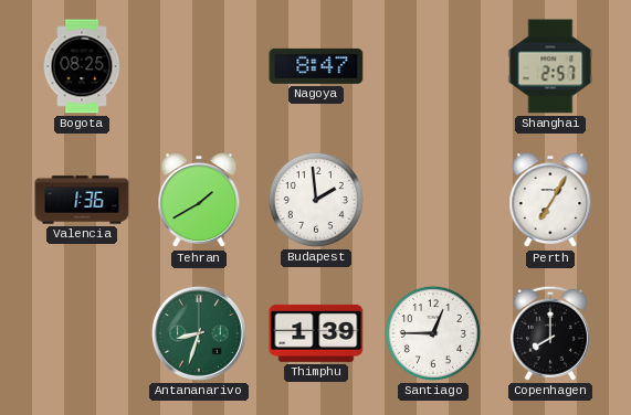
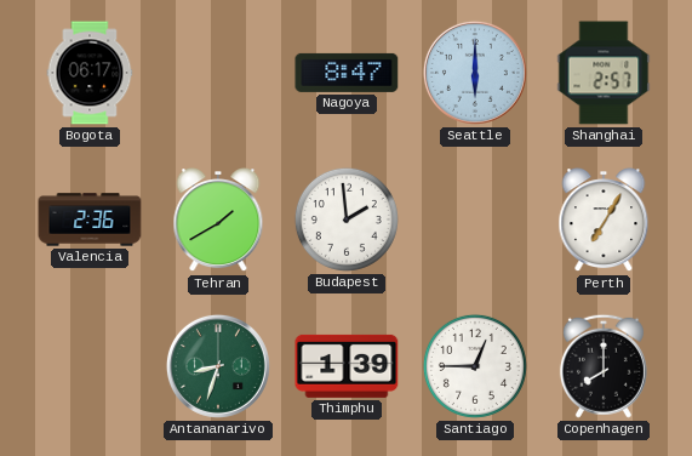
Bogota: 08:25 -> 06:17
Seattle: none -> 6:00
Valencia: 1:36 -> 2:36
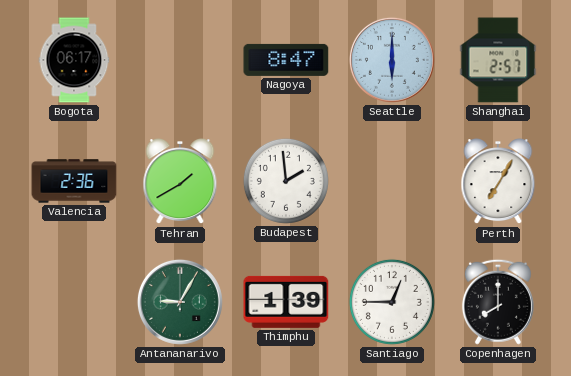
Antananarivo: 8:33 -> 9:05
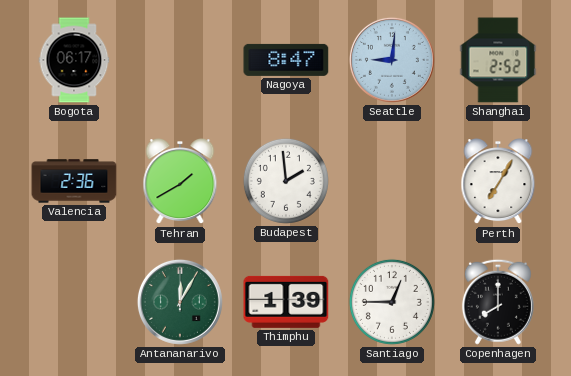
Seattle: 6:00 -> 9:01
Shanghai: 2:57 -> 2:52
Antananarivo: 9:05 -> 12:05
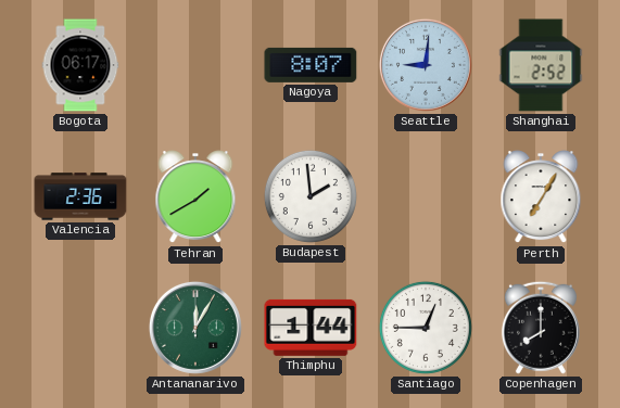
Nagoya: 8:47 -> 8:07
Thimphu: 1:39 -> 1:44
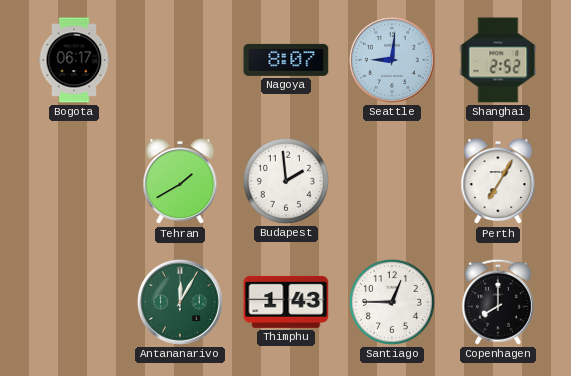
Valencia: 2:36 -> none
Thimphu: 1:44 -> 1:43
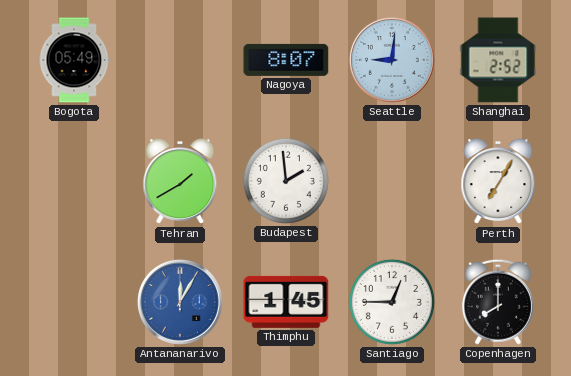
Bogota: 06:17 -> 05:49
Antananarivo dial: green -> blue
Thimphu: 1:43 -> 1:45
